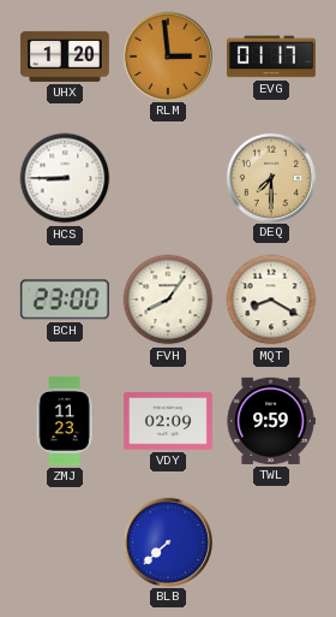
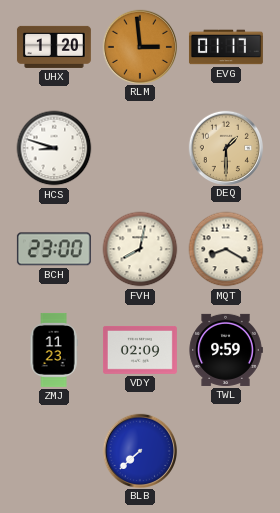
HCS: 8:45 -> 8:48
DEQ: 7:30 -> 1:30
FVH: 8:06 -> 8:02
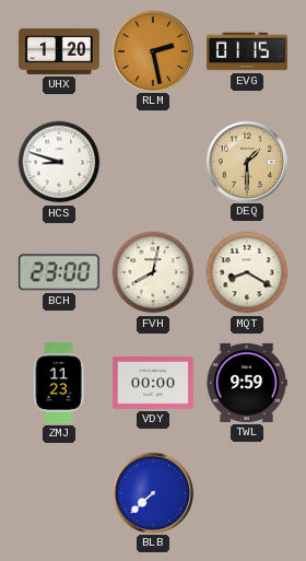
RLM: 2:59 -> 2:28
EVG: 01:17 -> 01:15
VDY: 02:09 -> 00:00
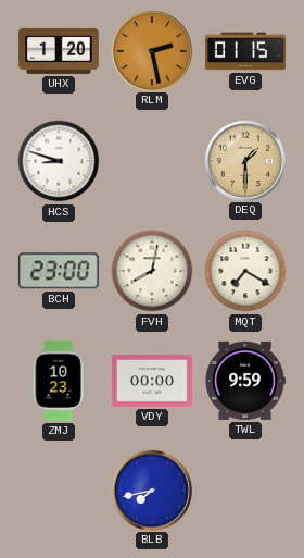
MQT: 8:20 -> 7:20
ZMJ: 11:23 -> 10:23
BLB: 7:38 -> 7:43
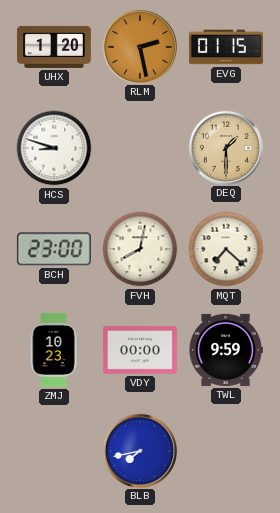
MQT: 7:20 -> 7:22
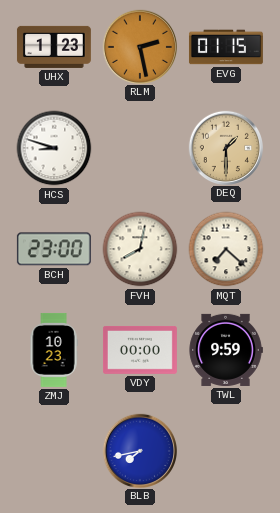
UHX: 1:20 -> 1:23
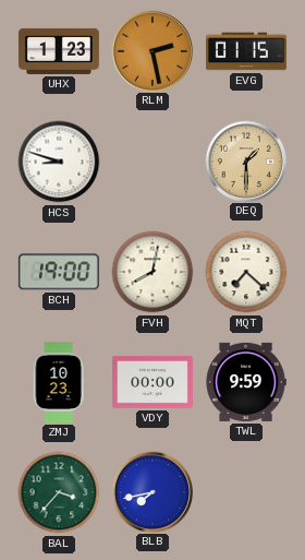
BCH: 23:00 -> 19:00
BAL: none -> 3:37
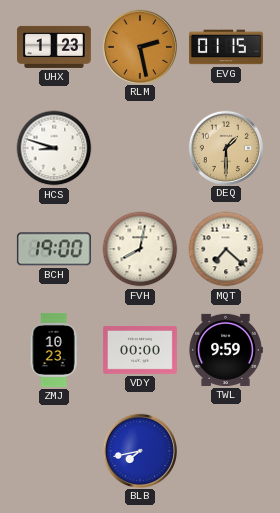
BAL: 3:37 -> none
